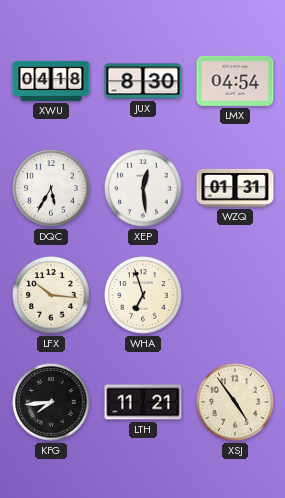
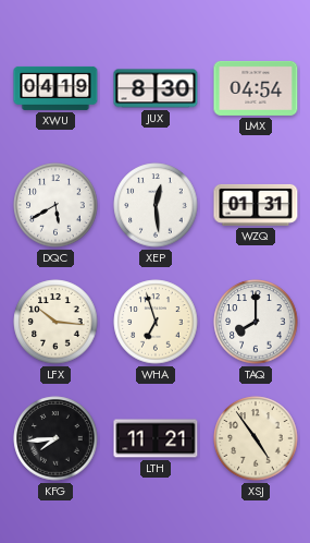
XWU: 04:18 -> 04:19
DQC: 5:35 -> 5:40
TAQ: none -> 8:00
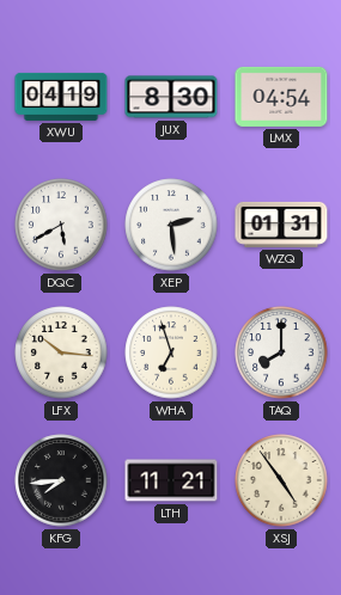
XEP: 12:29 -> 2:29
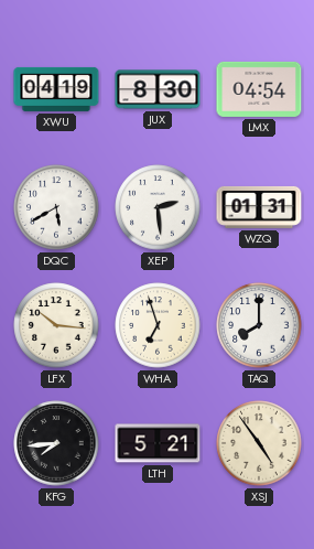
LTH: 11:21 -> 5:21
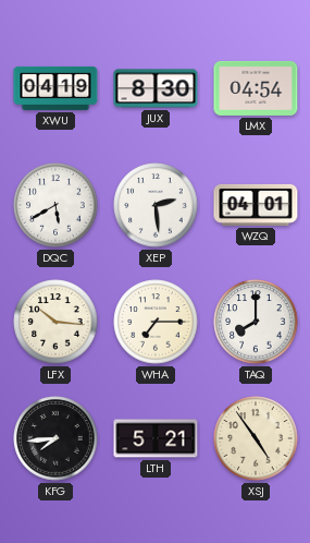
WZQ: 01:31 -> 04:01
WHA: 6:57 -> 7:15
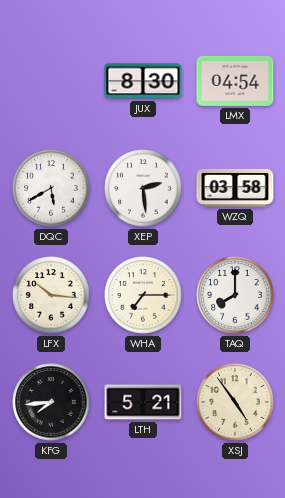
XWU: 04:19 -> none
WZQ: 04:01 -> 03:58
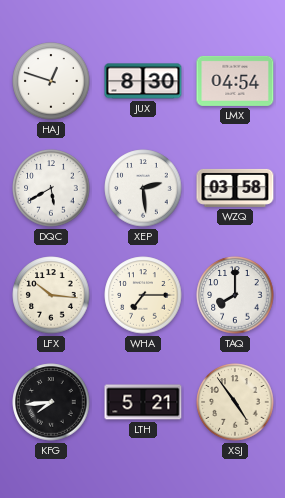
HAJ: none -> 12:48
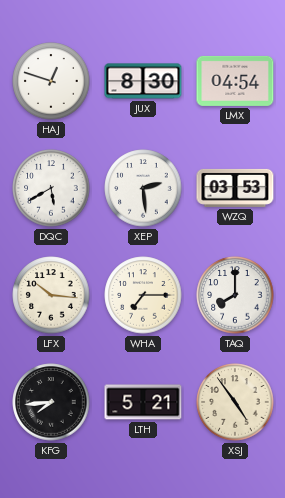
WZQ: 03:58 -> 03:53
